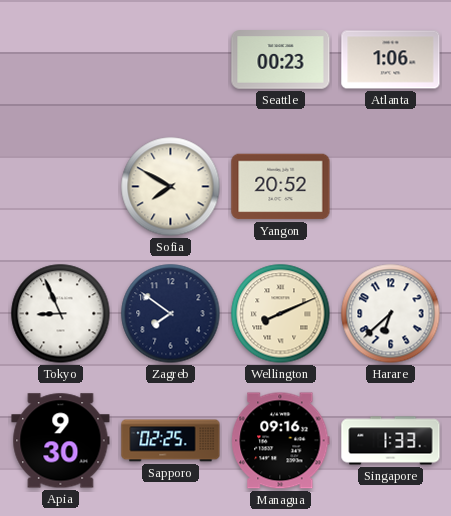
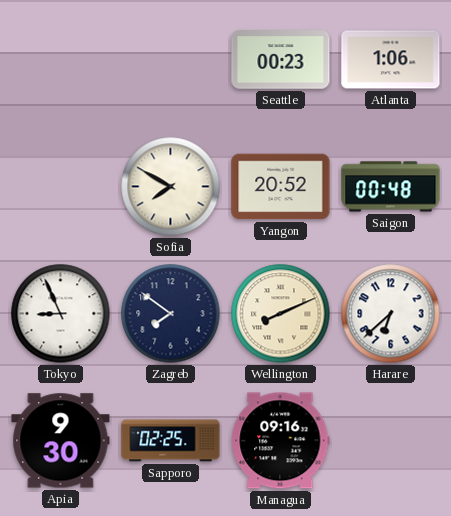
Saigon: none -> 00:48
Singapore: 1:33 -> none
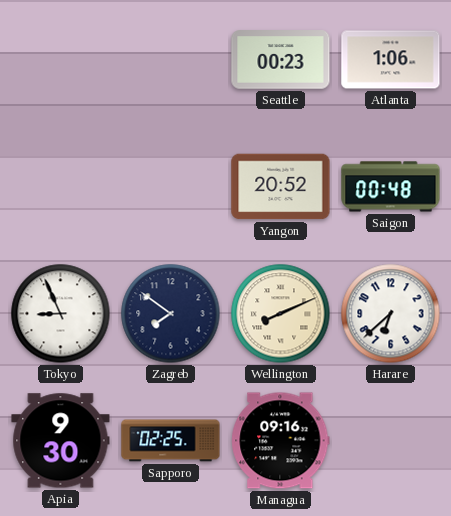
Sofia: 7:50 -> none
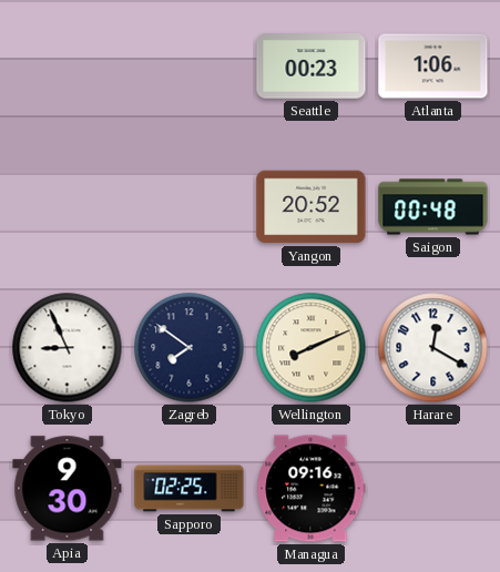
Harare: 6:38 -> 12:20
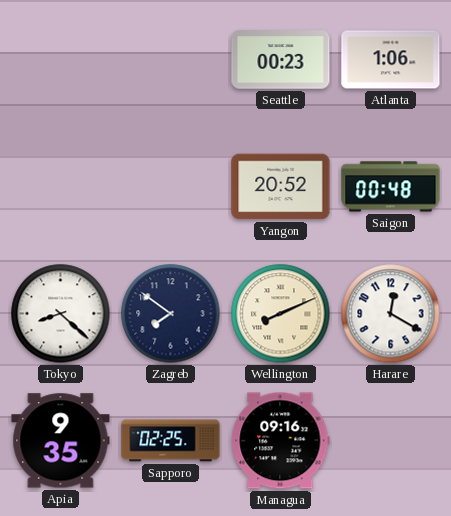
Tokyo: 8:56 -> 8:22
Apia: 9:30 -> 9:35
